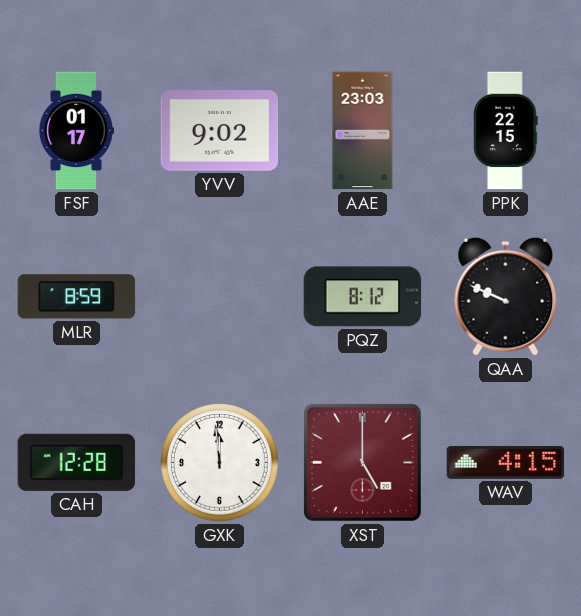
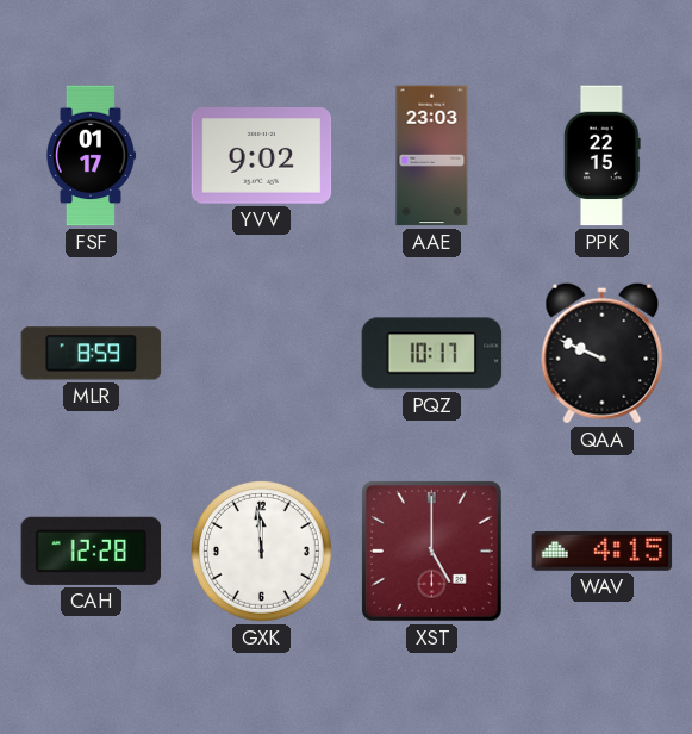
PQZ: 8:12 -> 10:17
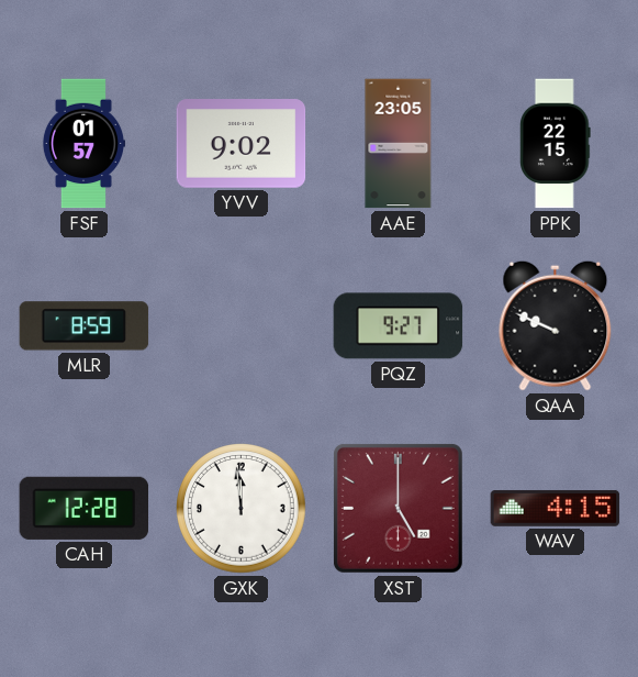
FSF: 01:17 -> 01:57
AAE: 23:03 -> 23:05
PQZ: 10:17 -> 9:27
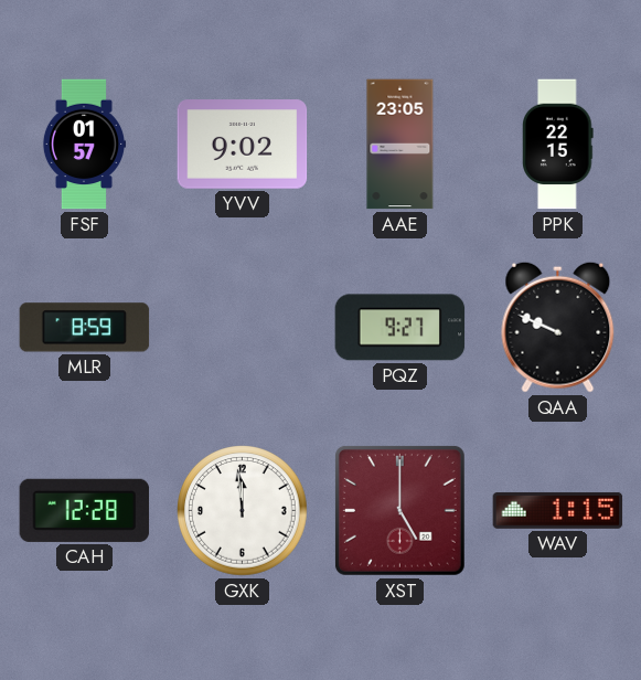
WAV: 4:15 -> 1:15
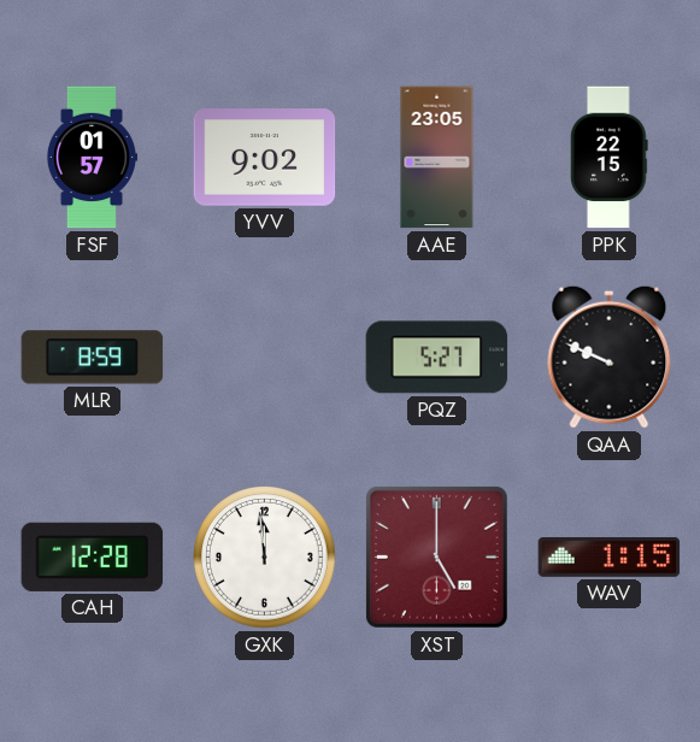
PQZ: 9:27 -> 5:27
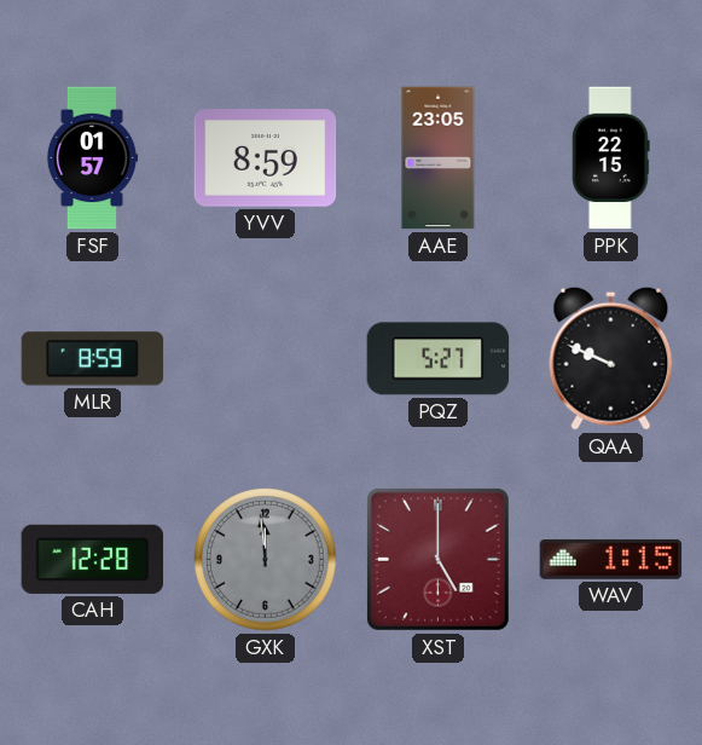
YVV: 9:02 -> 8:59
GXK dial: white -> grey
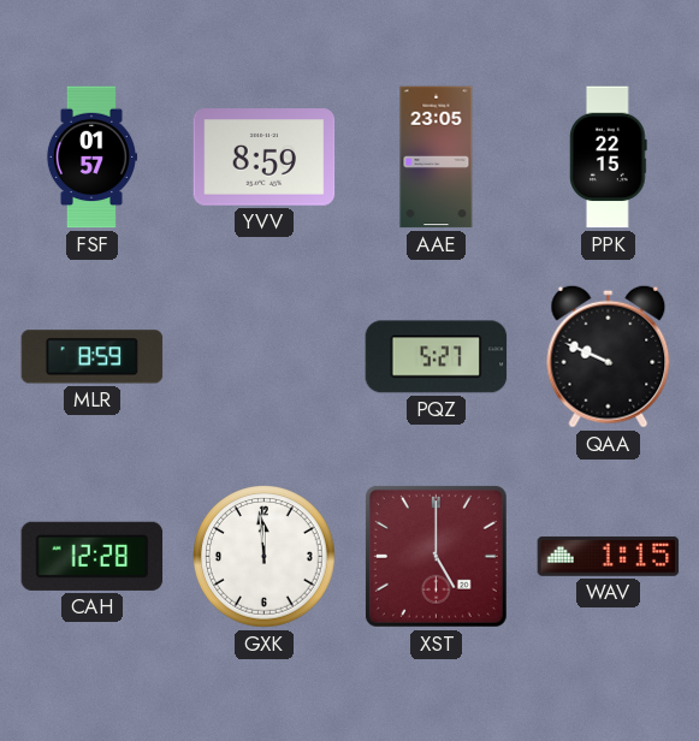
GXK dial: grey -> white
